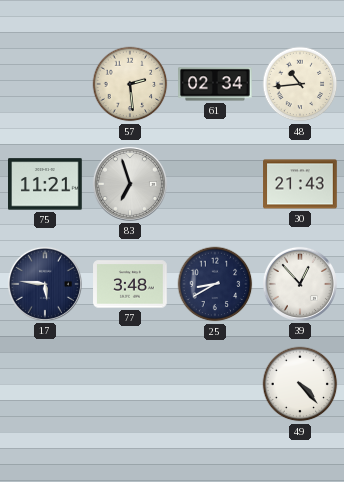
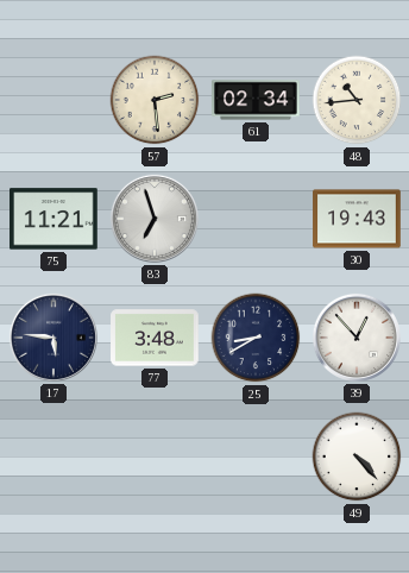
30: 21:43 -> 19:43
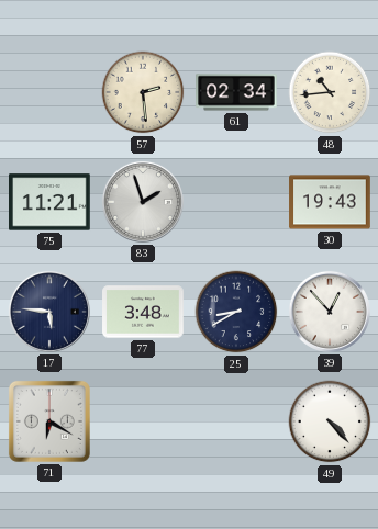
83: 6:57 -> 1:57
71: none -> 6:20
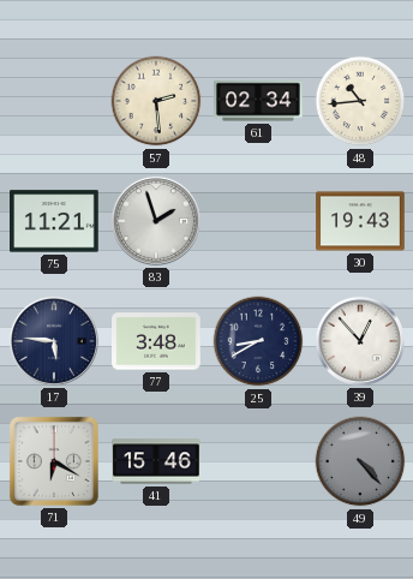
41: none -> 15:46
49 dial: white -> grey
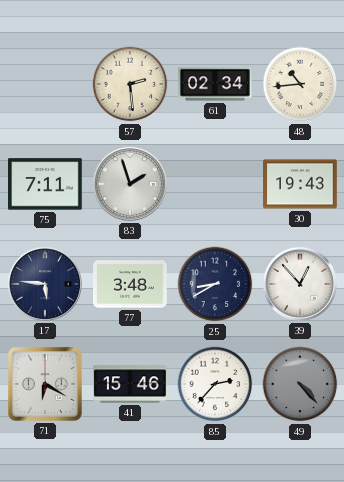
75: 11:21 -> 7:11
85: none -> 2:37
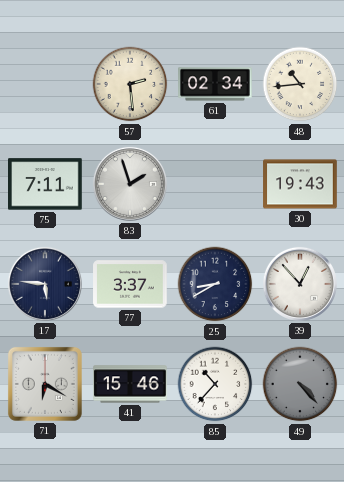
77: 3:48 -> 3:37
85: 2:37 -> 10:37
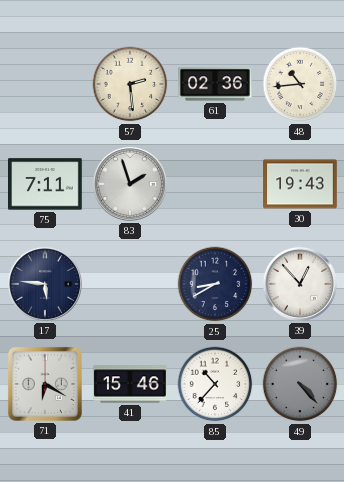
61: 02:34 -> 02:36
77: 3:37 -> none
